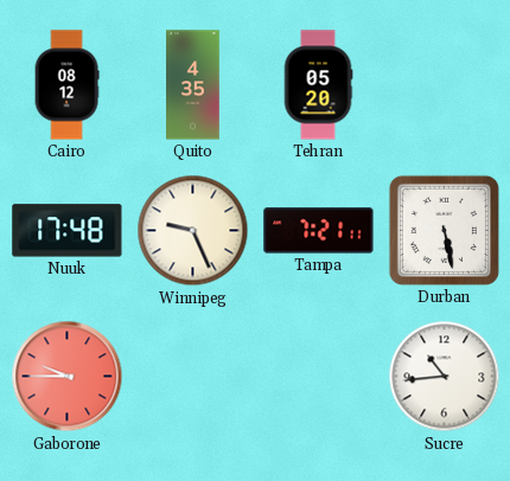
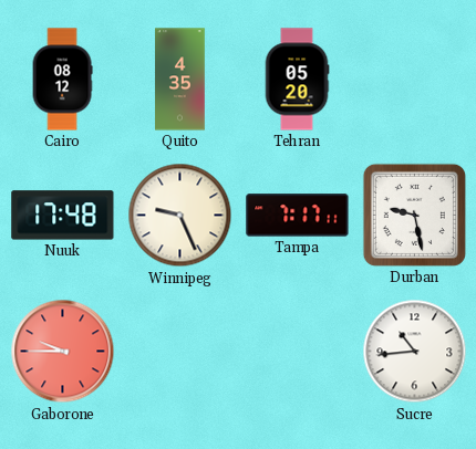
Tampa: 7:21 -> 7:17
Durban: 5:28 -> 9:28
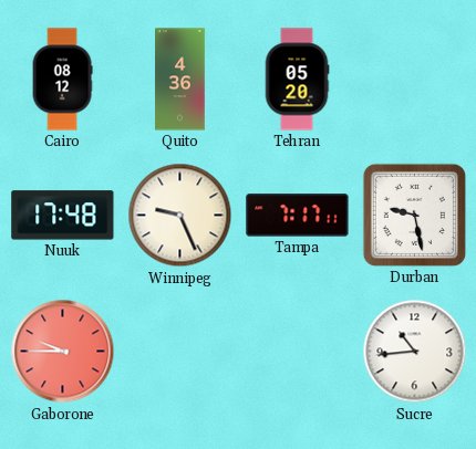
Quito: 4:35 -> 4:36
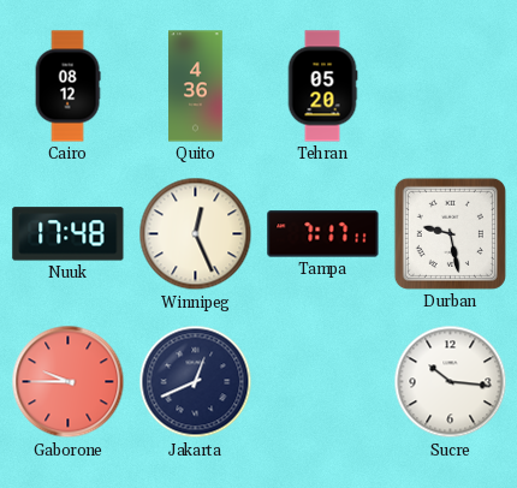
Winnipeg: 9:26 -> 12:26
Jakarta: none -> 12:41
Sucre: 10:44 -> 10:16
